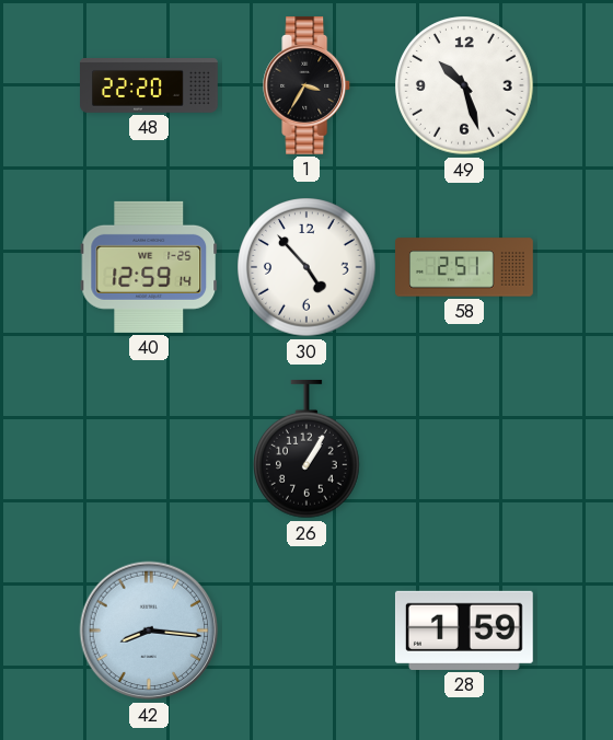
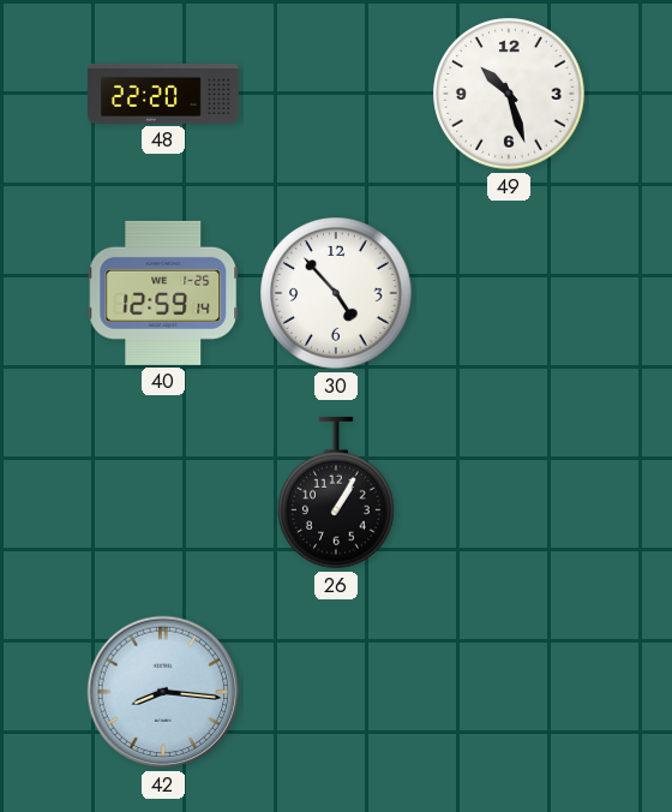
1: 3:35 -> none
58: 2:51 -> none
28: 1:59 -> none
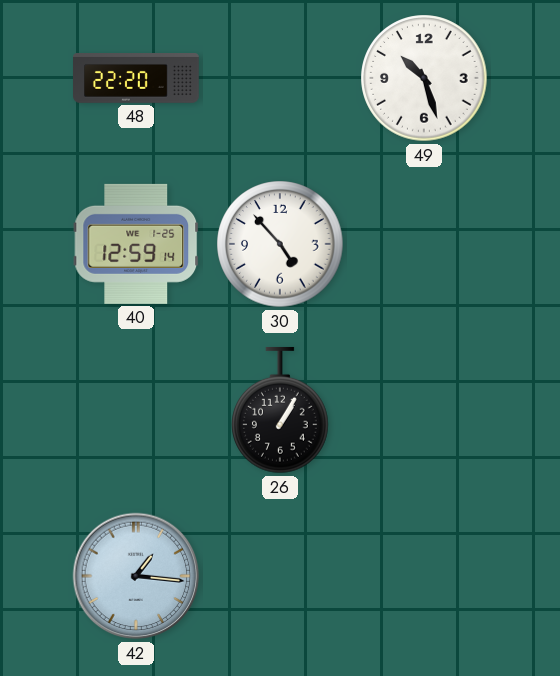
42: 8:16 -> 1:16
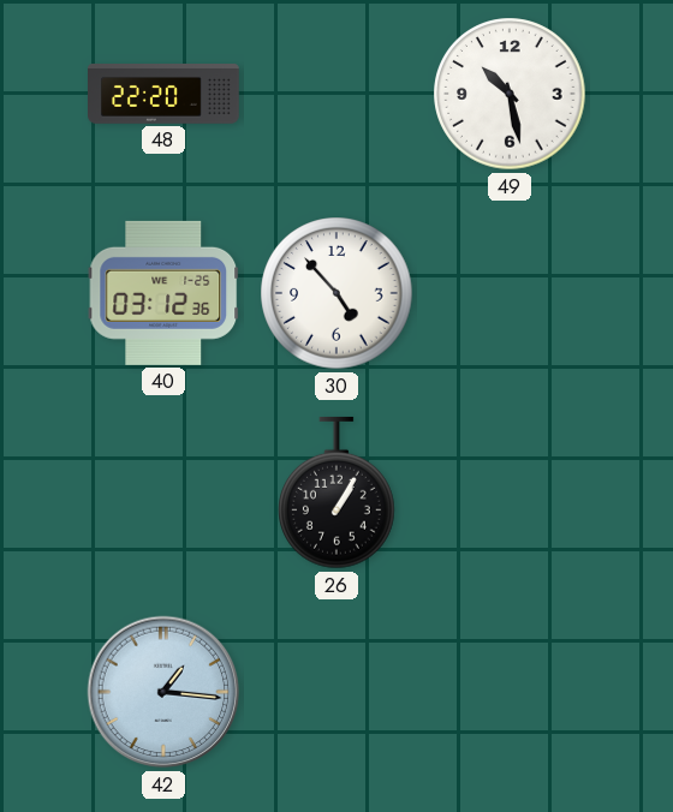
49: 10:27 -> 10:28
40: 12:59 -> 03:12
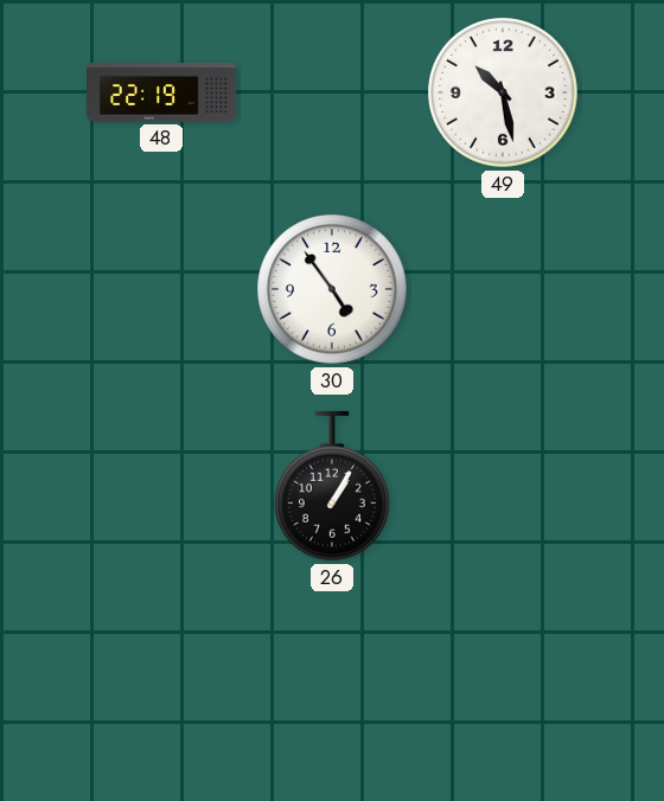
48: 22:20 -> 22:19
40: 03:12 -> none
30: 4:53 -> 4:54
42: 1:16 -> none
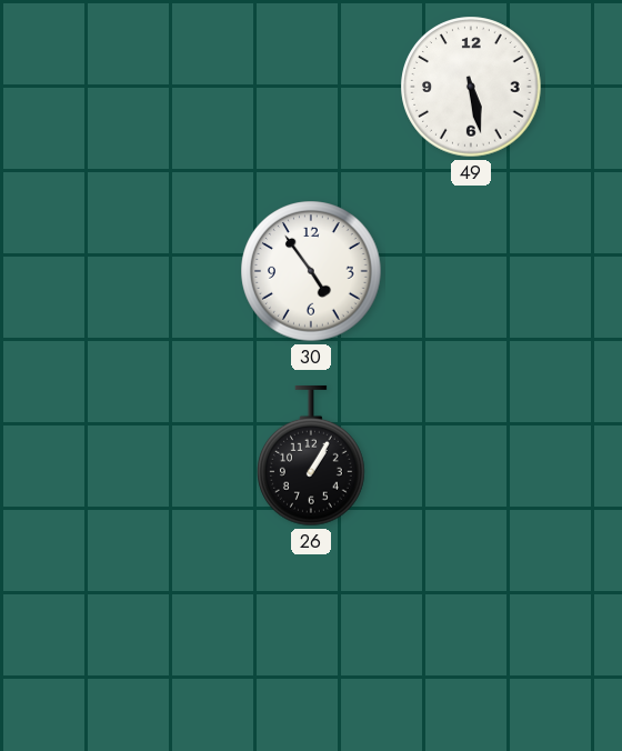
48: 22:19 -> none
49: 10:28 -> 5:28
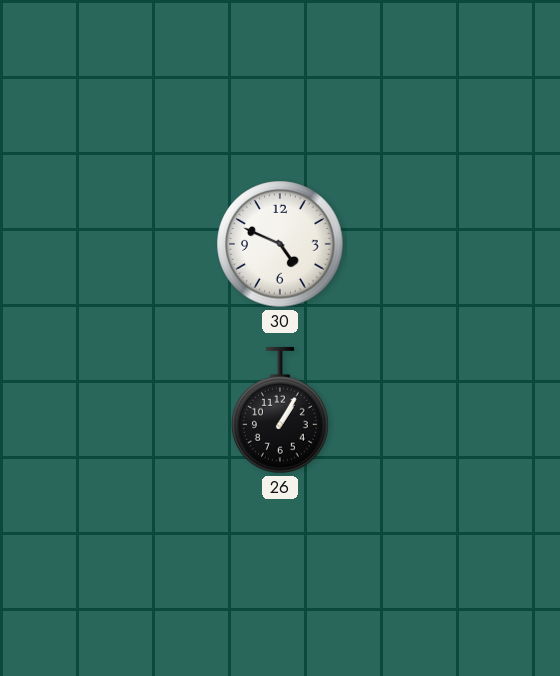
49: 5:28 -> none
30: 4:54 -> 4:49
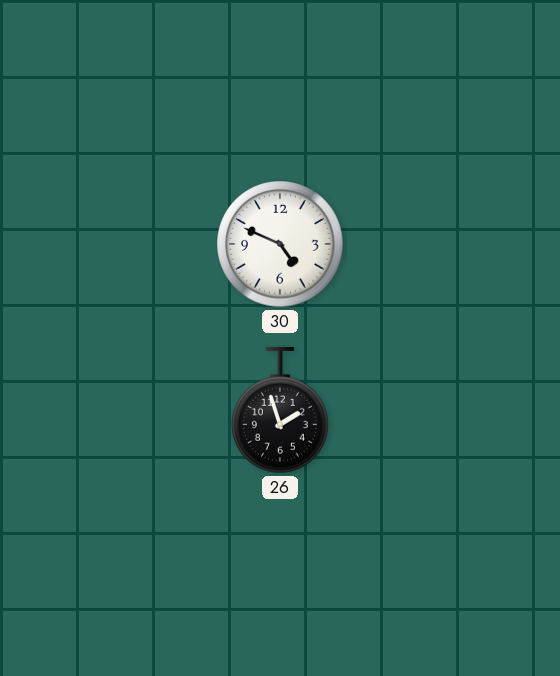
26: 1:05 -> 1:57
